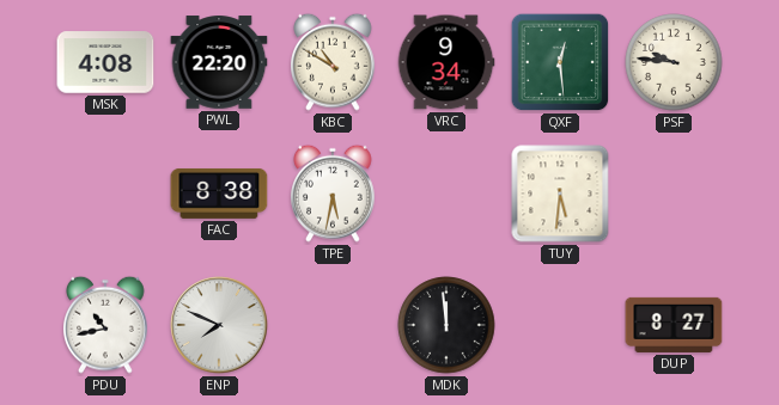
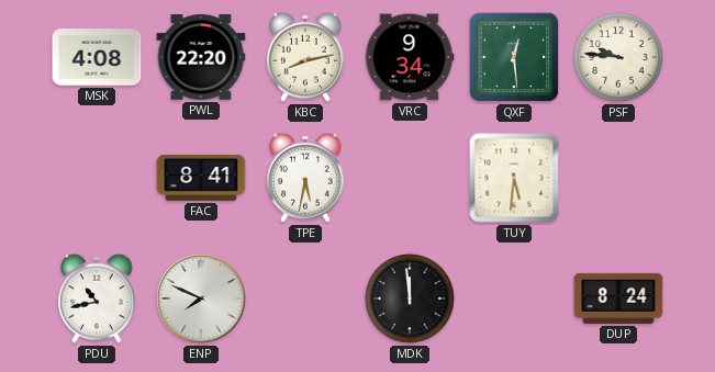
KBC: 10:50 -> 8:13
FAC: 8:38 -> 8:41
DUP: 8:27 -> 8:24
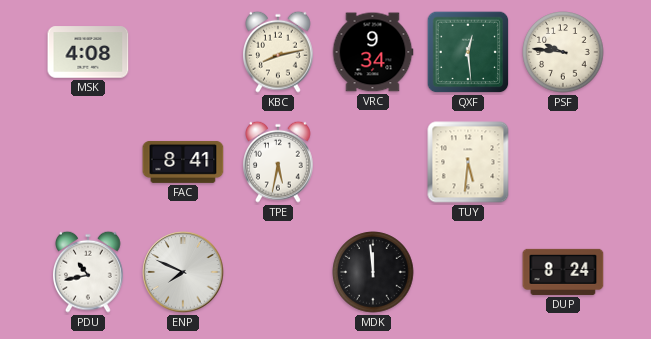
PWL: 22:20 -> none
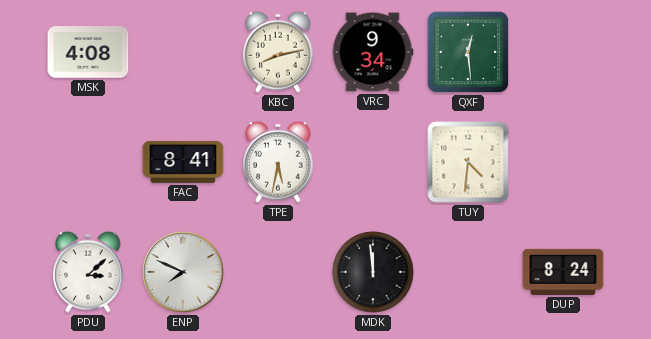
PSF: 9:46 -> none
TUY: 5:31 -> 4:31
PDU: 10:43 -> 3:08
